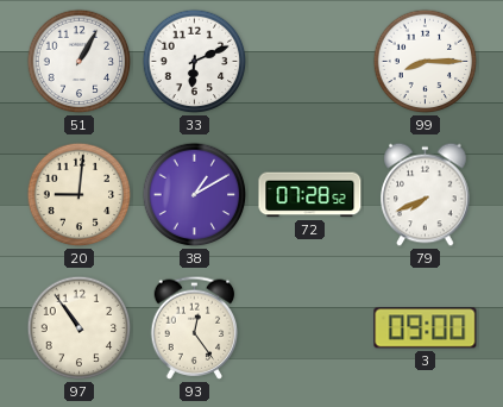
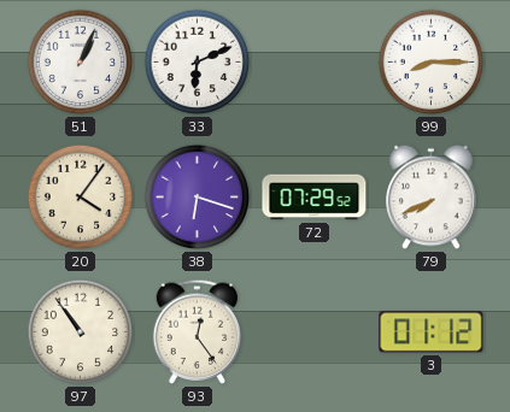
51: 1:05 -> 1:04
20: 9:01 -> 4:06
38: 1:10 -> 6:18
72: 07:28 -> 07:29
3: 09:00 -> 01:12
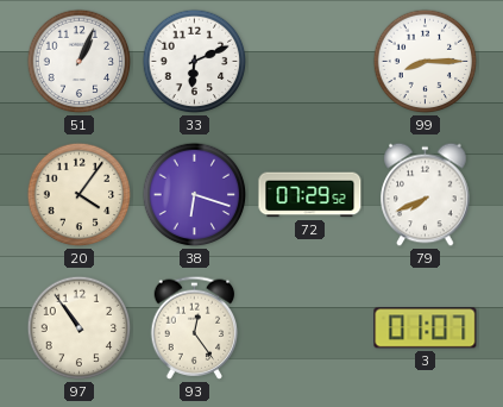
3: 01:12 -> 01:07
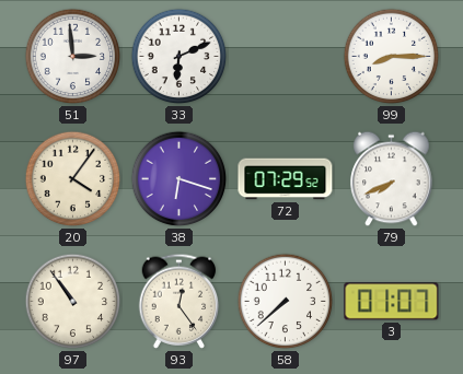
51: 1:04 -> 2:59
58: none -> 7:38
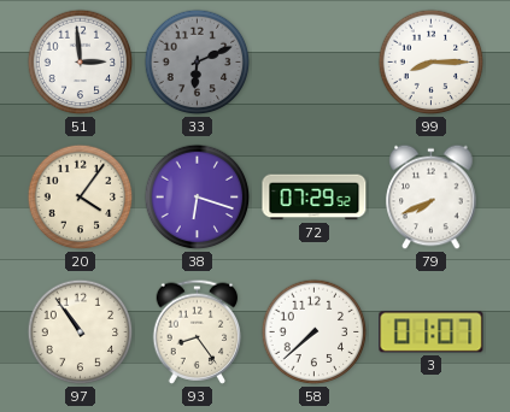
33 dial: white -> grey
93: 12:24 -> 8:24
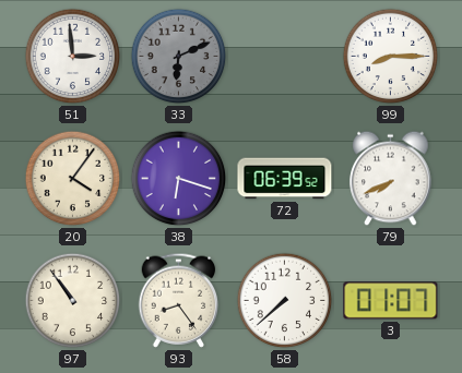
72: 07:29 -> 06:39
